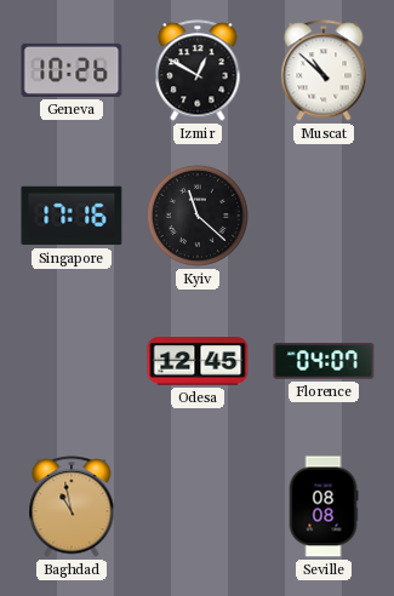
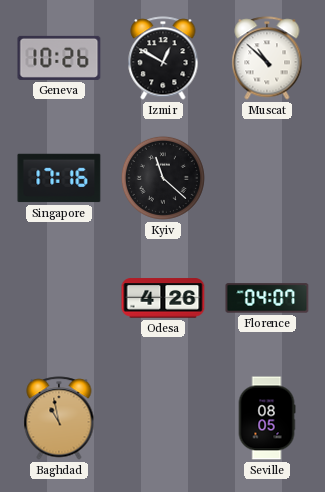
Odesa: 12:45 -> 4:26
Seville: 08:08 -> 08:05
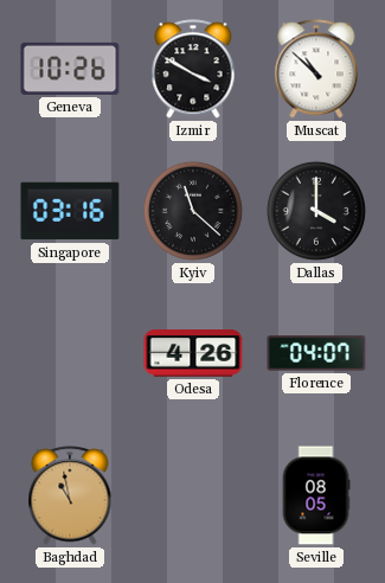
Izmir: 12:50 -> 3:50
Singapore: 17:16 -> 03:16
Dallas: none -> 4:00
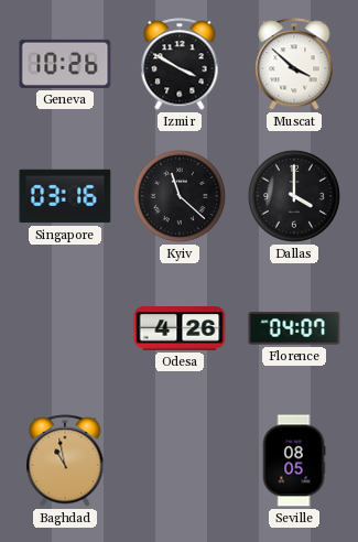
Muscat: 10:52 -> 3:52
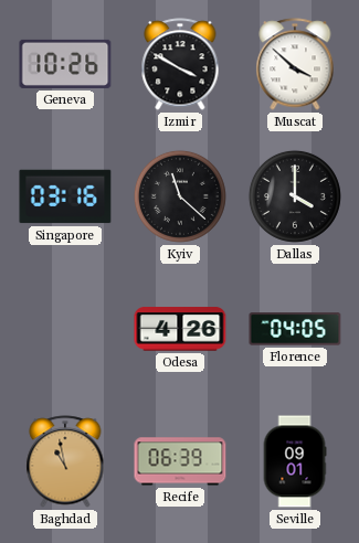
Florence: 04:07 -> 04:05
Recife: none -> 06:39
Seville: 08:05 -> 09:01
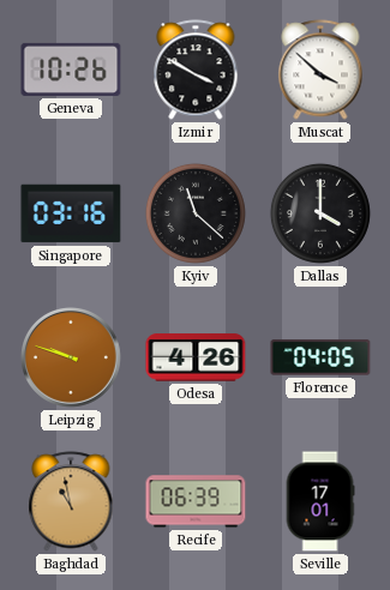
Leipzig: none -> 9:48
Seville: 09:01 -> 17:01
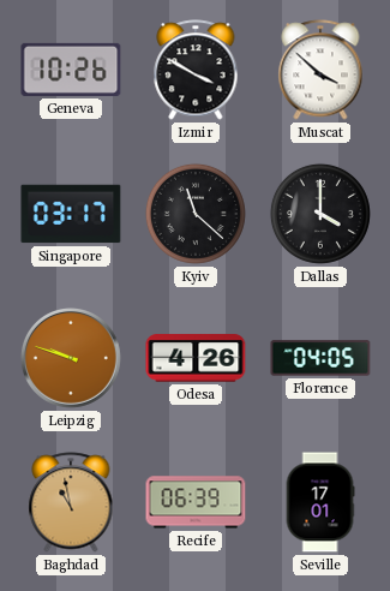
Singapore: 03:16 -> 03:17
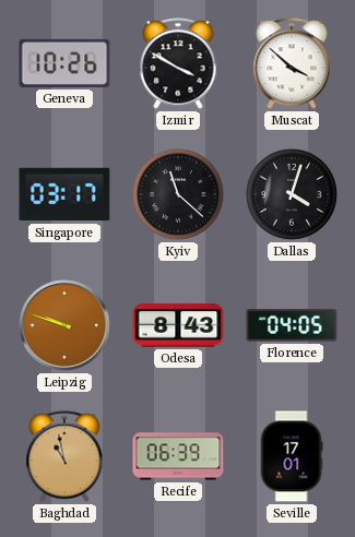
Dallas: 4:00 -> 4:03
Odesa: 4:26 -> 8:43
